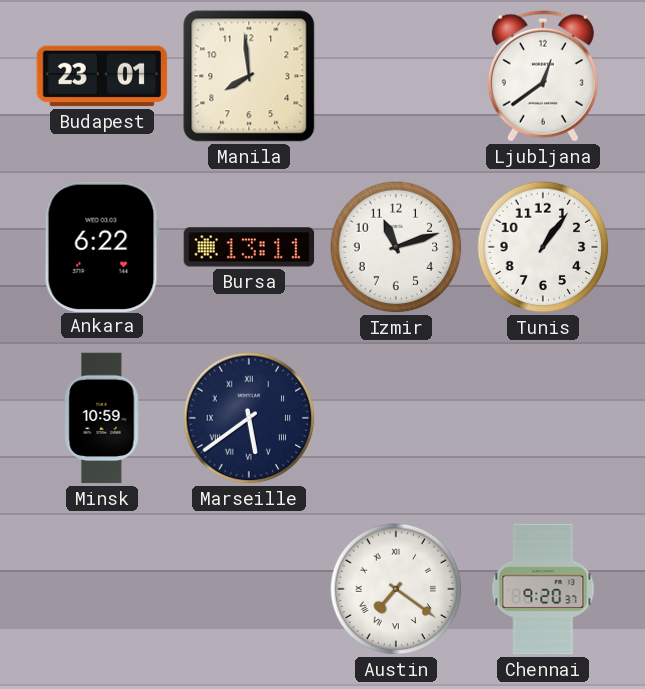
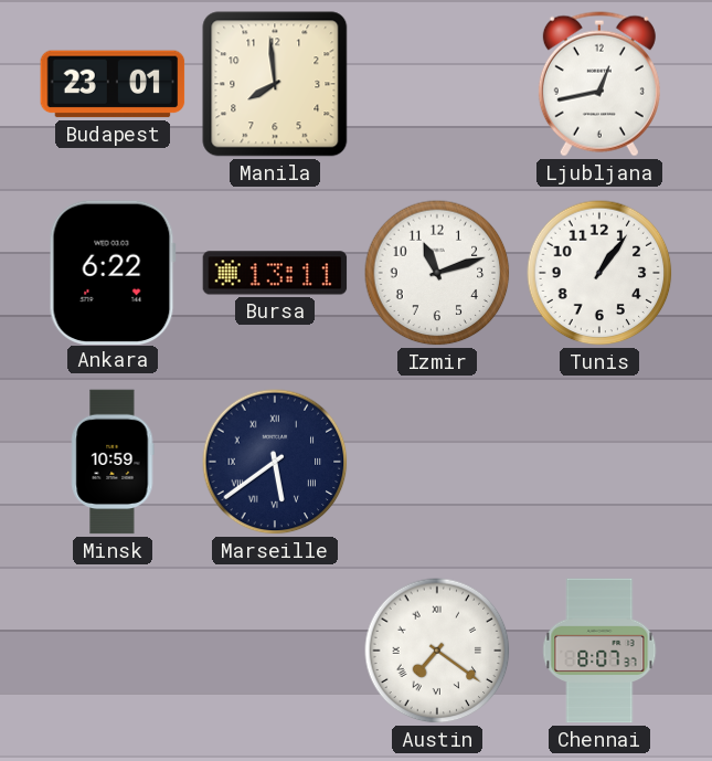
Ljubljana: 12:39 -> 12:43
Chennai: 9:20 -> 8:07
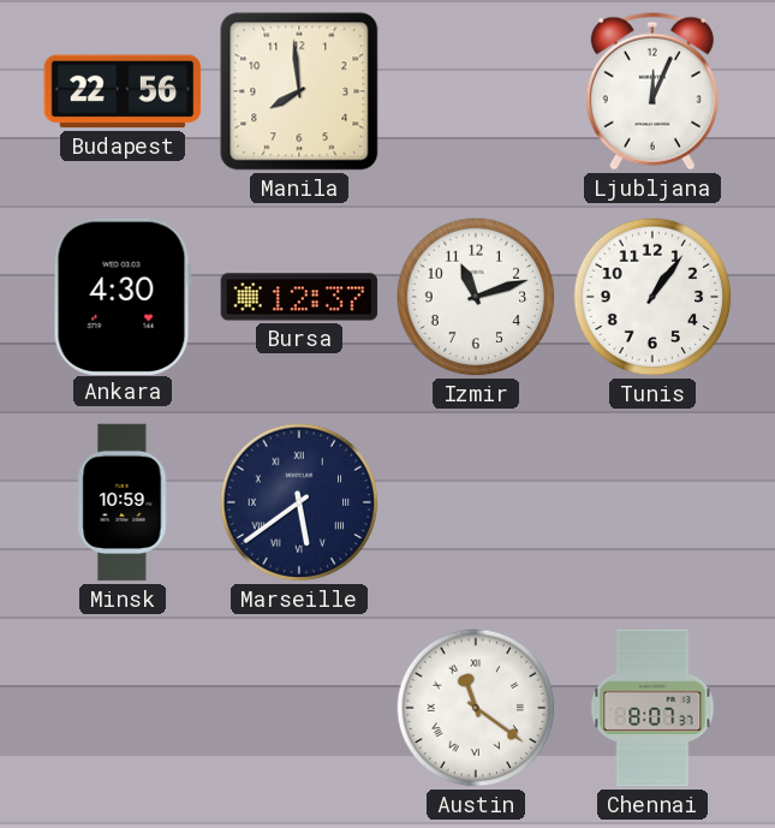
Budapest: 23:01 -> 22:56
Ljubljana: 12:43 -> 12:04
Ankara: 6:22 -> 4:30
Bursa: 13:11 -> 12:37
Austin: 7:21 -> 11:21
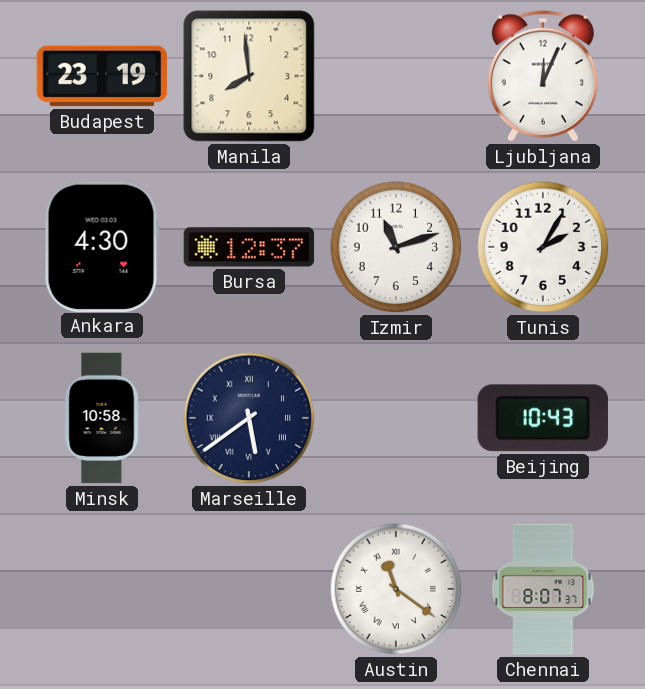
Budapest: 22:56 -> 23:19
Tunis: 1:06 -> 2:05
Minsk: 10:59 -> 10:58
Beijing: none -> 10:43
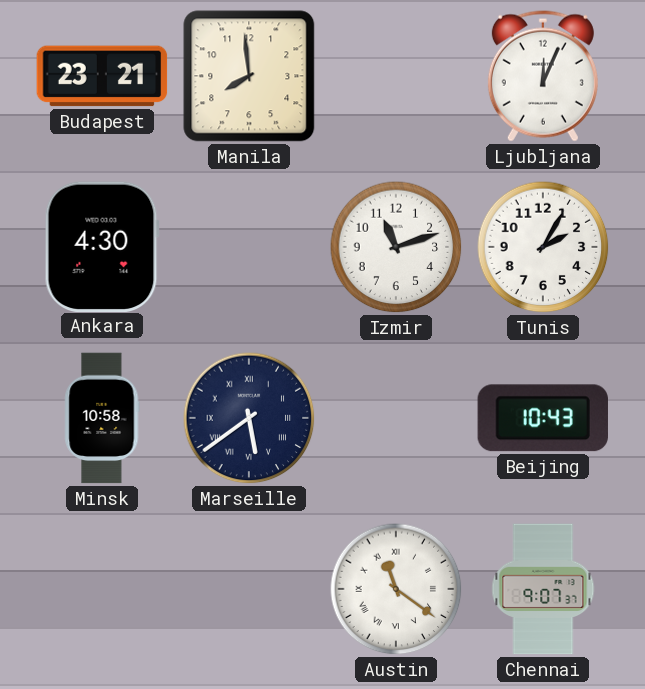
Budapest: 23:19 -> 23:21
Bursa: 12:37 -> none
Chennai: 8:07 -> 9:07
